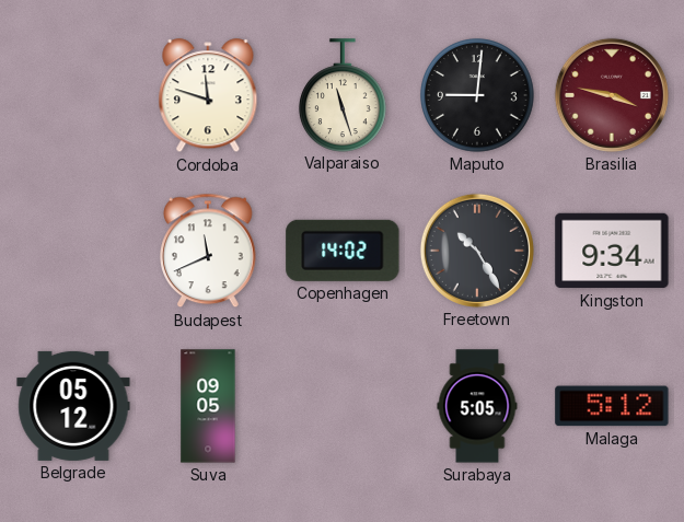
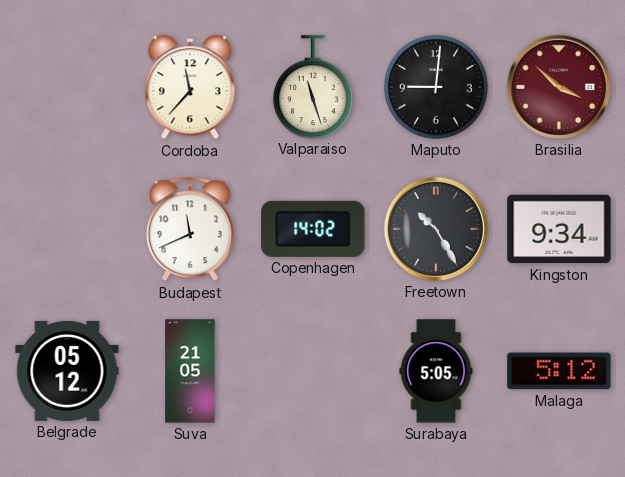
Cordoba: 11:48 -> 11:37
Brasilia: 3:47 -> 3:52
Suva: 09:05 -> 21:05
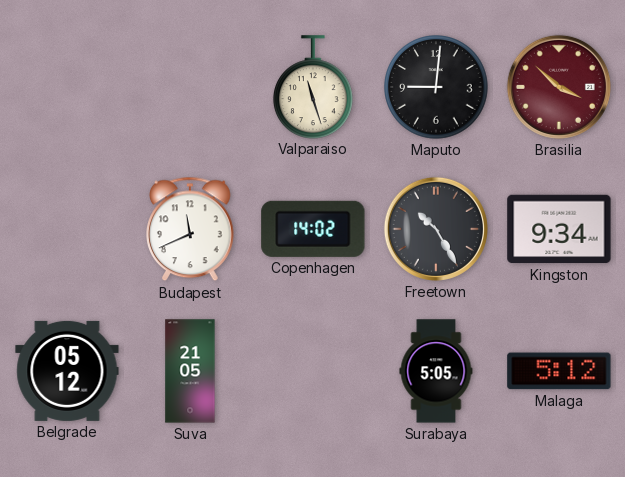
Cordoba: 11:37 -> none
